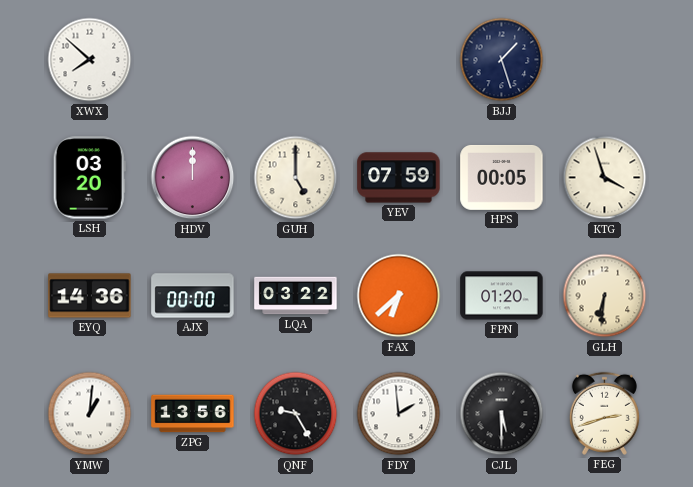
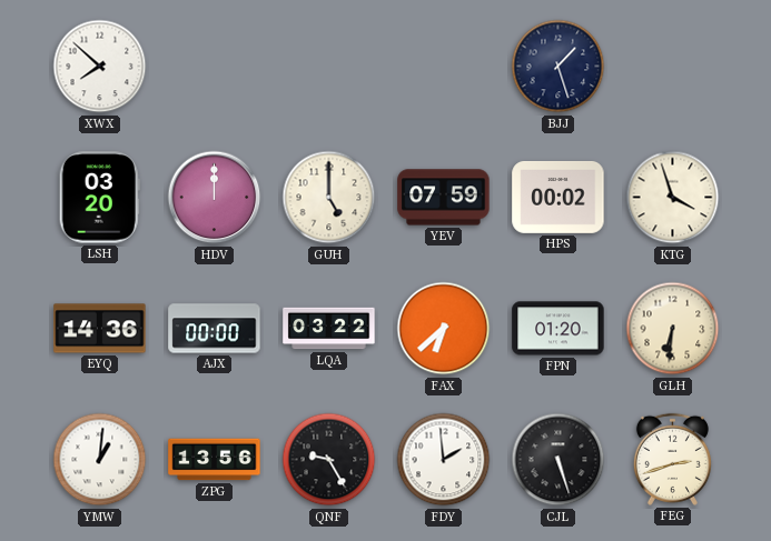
HPS: 00:05 -> 00:02
CJL: 5:30 -> 5:27
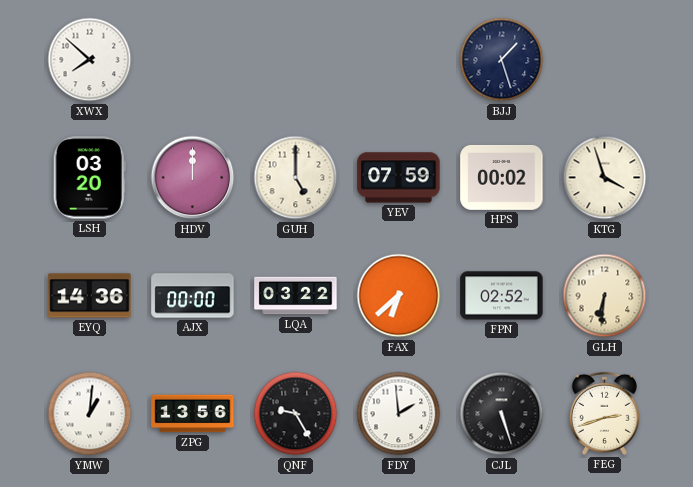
FPN: 01:20 -> 02:52
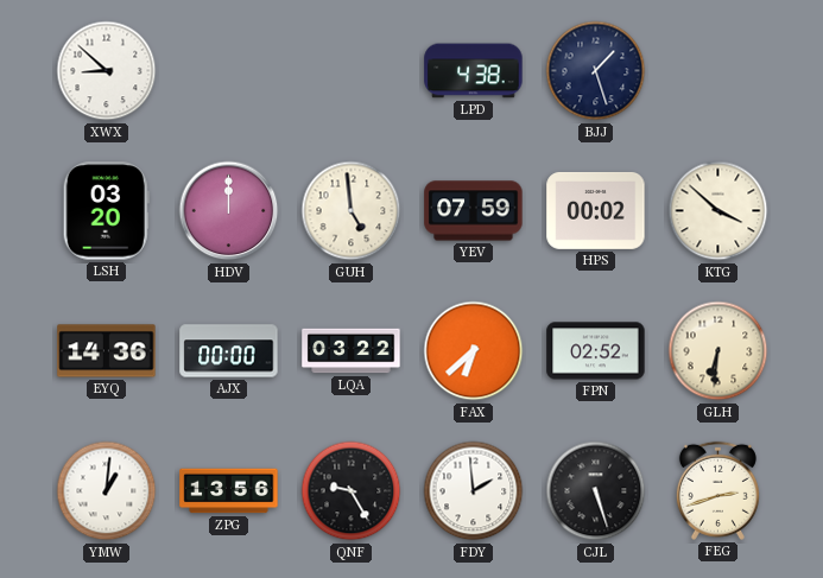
XWX: 7:52 -> 8:52
LPD: none -> 4:38
GUH: 5:00 -> 4:59
KTG: 3:57 -> 3:52
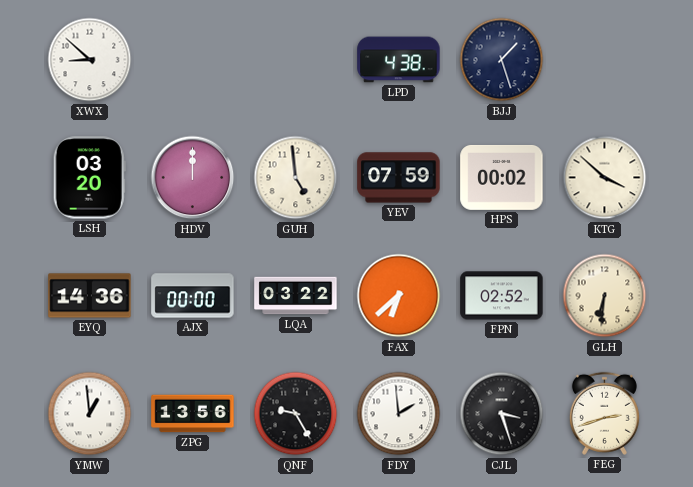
YMW: 1:01 -> 12:59
CJL: 5:27 -> 3:27
